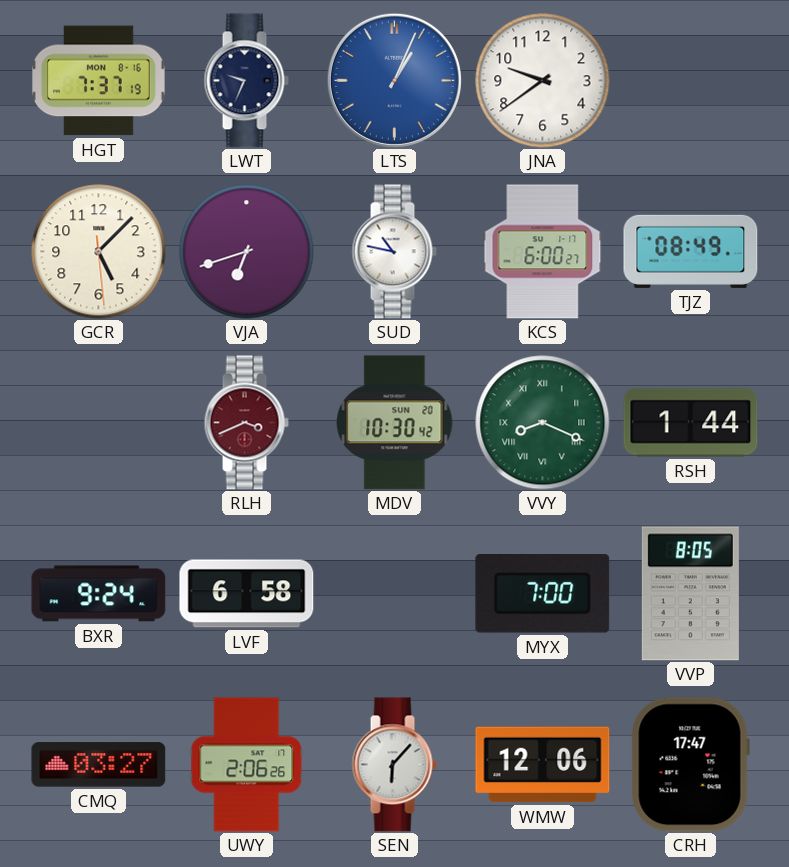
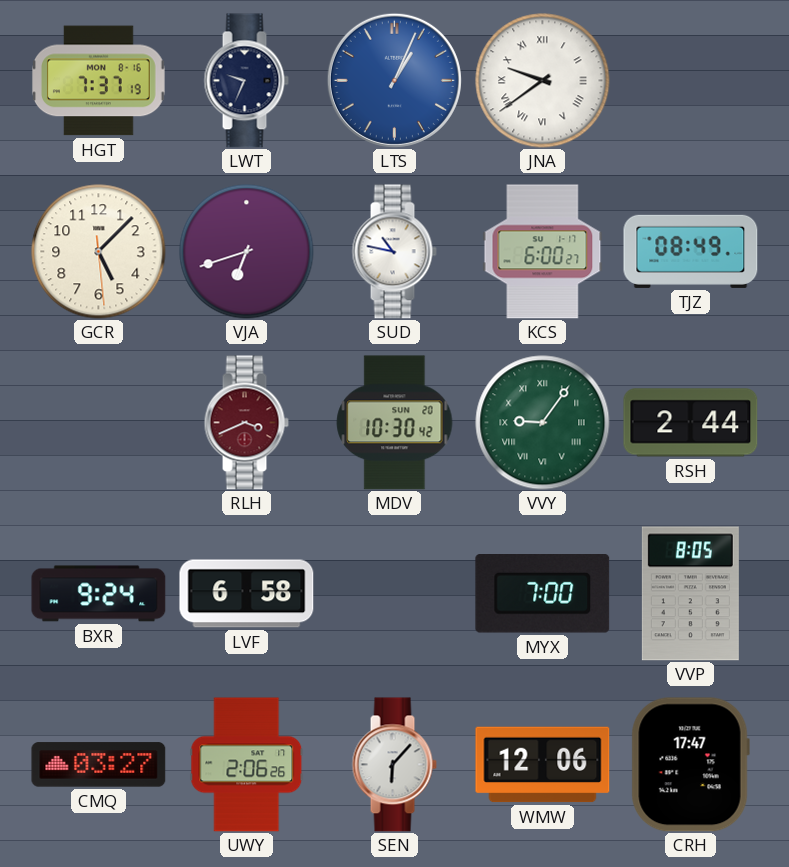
JNA numerals: Arabic -> Roman
VVY: 8:19 -> 9:06
RSH: 1:44 -> 2:44
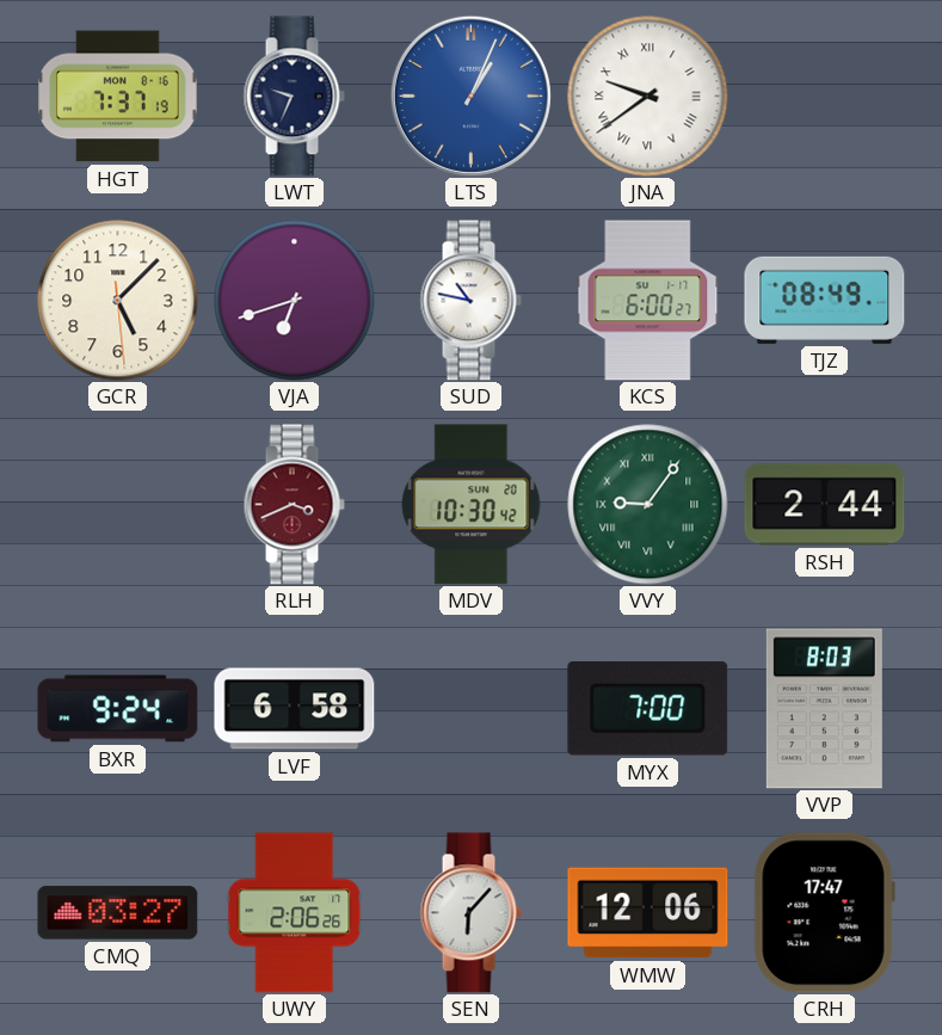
VVP: 8:05 -> 8:03
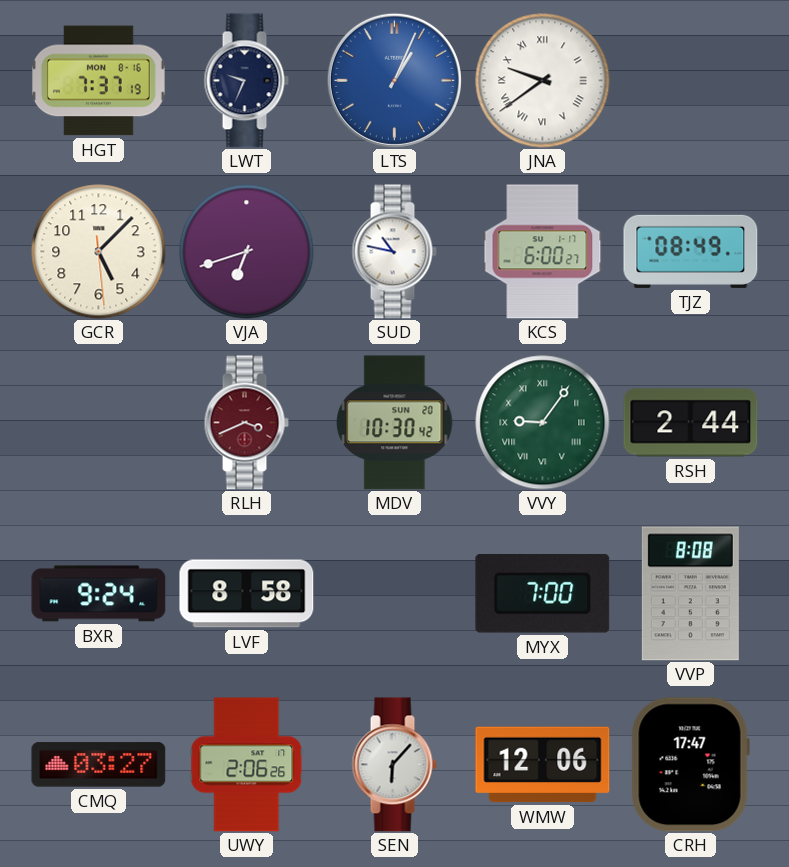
LVF: 6:58 -> 8:58
VVP: 8:03 -> 8:08
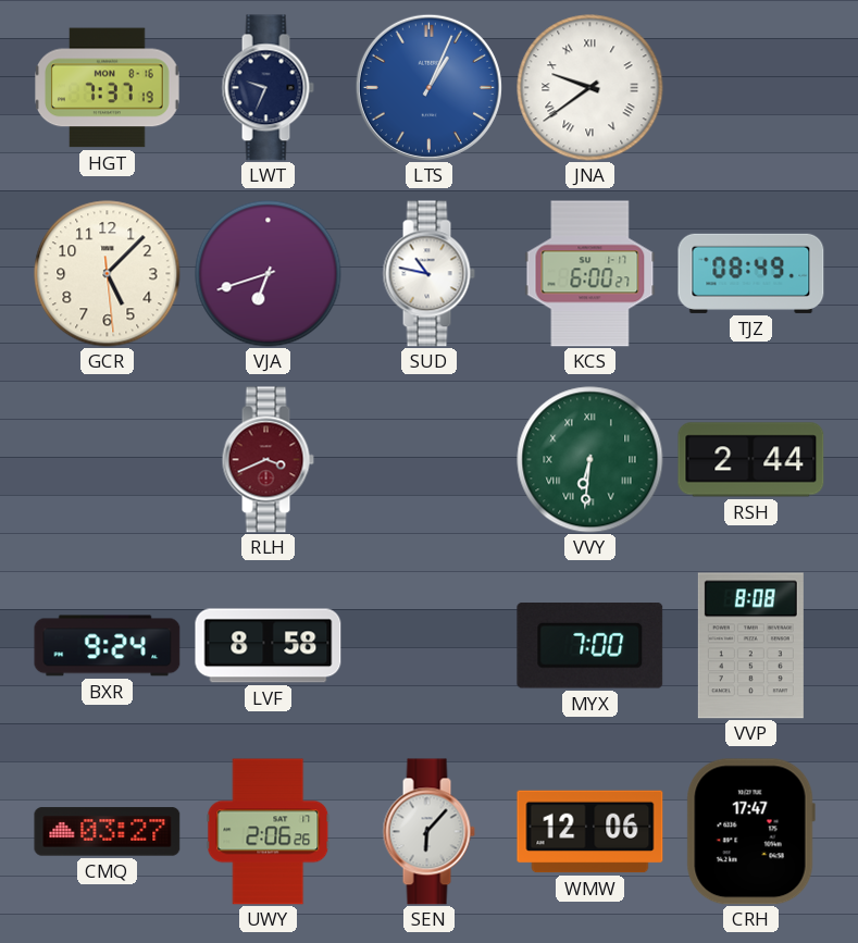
MDV: 10:30 -> none
VVY: 9:06 -> 6:31
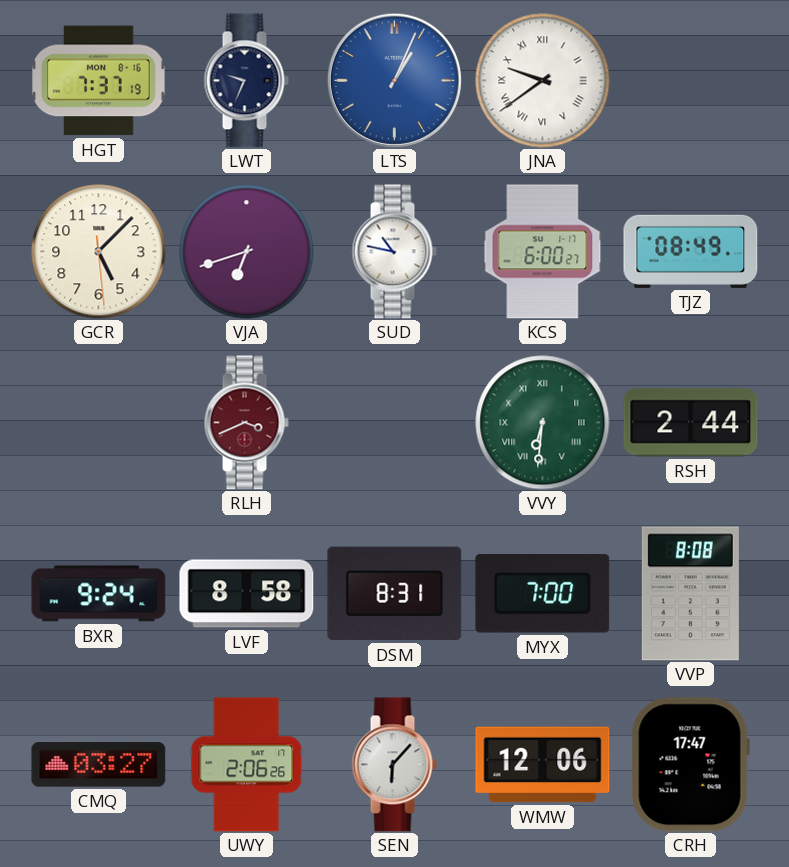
DSM: none -> 8:31
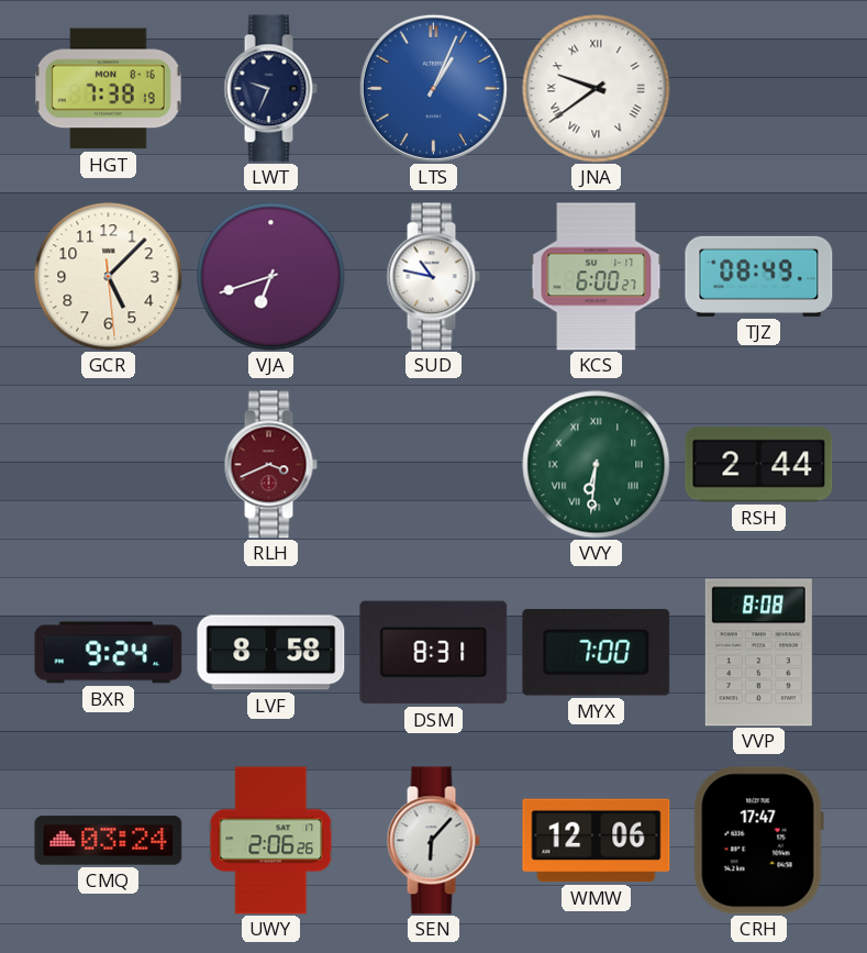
HGT: 7:37 -> 7:38
CMQ: 03:27 -> 03:24
